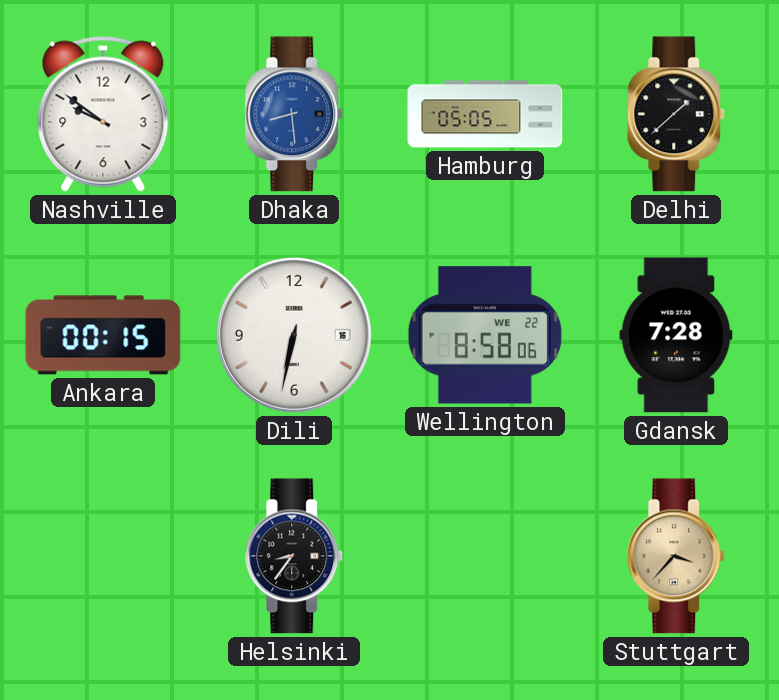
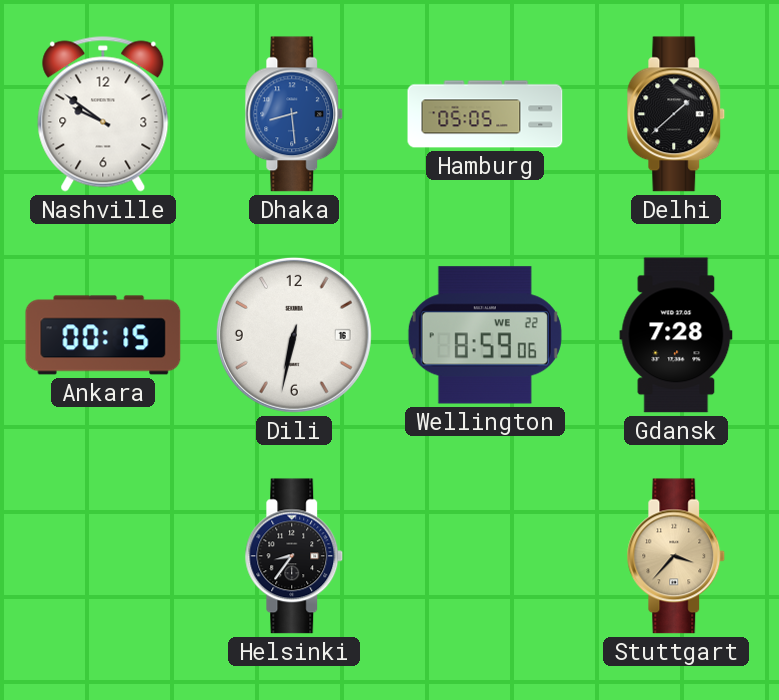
Wellington: 8:58 -> 8:59
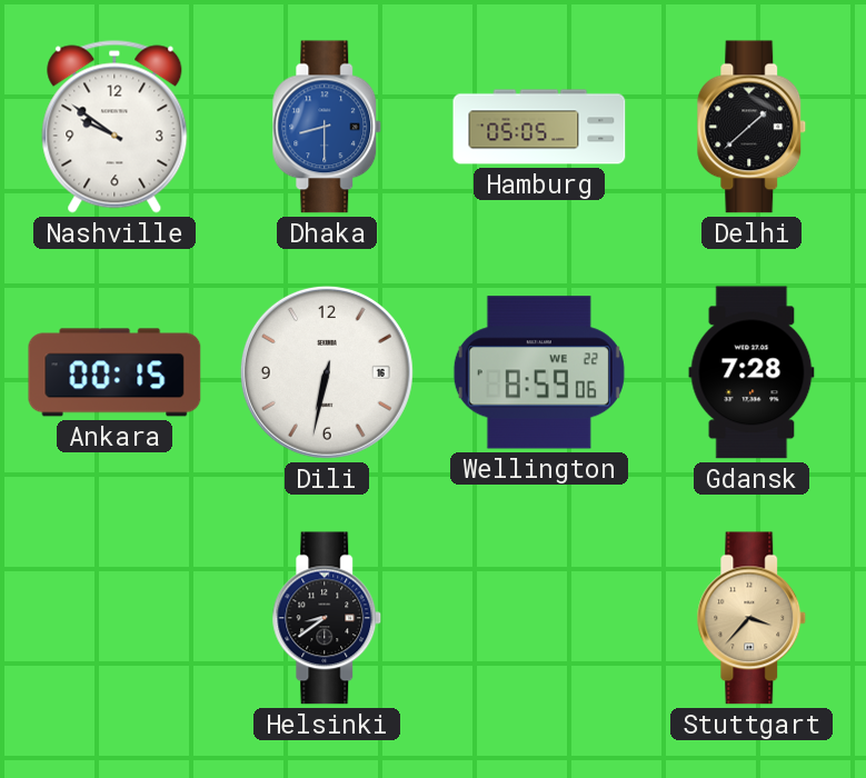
Dhaka: 8:29 -> 8:30
Helsinki: 8:36 -> 8:39
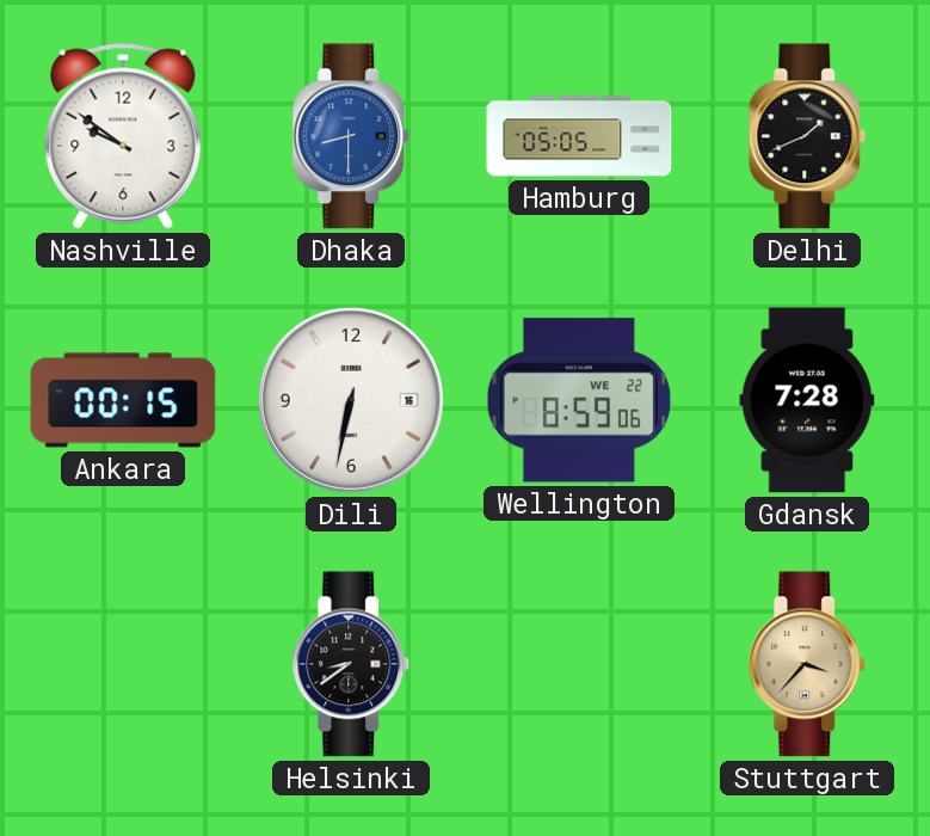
Delhi: 1:38 -> 1:41
